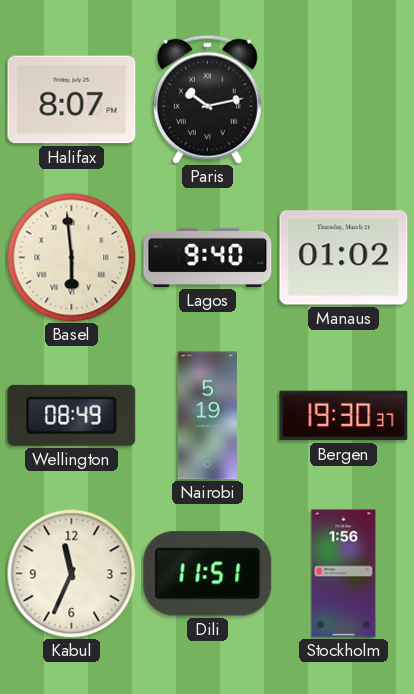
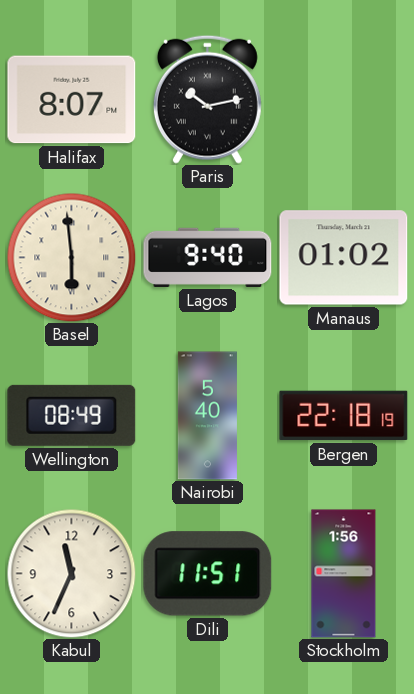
Nairobi: 5:19 -> 5:40
Bergen: 19:30 -> 22:18
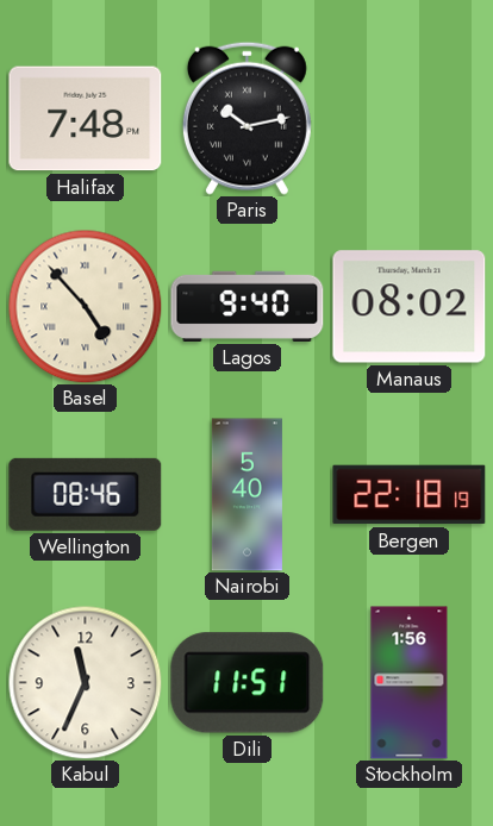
Halifax: 8:07 -> 7:48
Basel: 5:59 -> 4:53
Manaus: 01:02 -> 08:02
Wellington: 08:49 -> 08:46
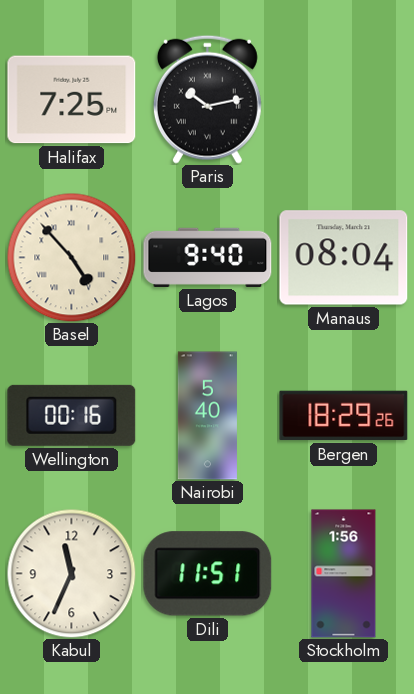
Halifax: 7:48 -> 7:25
Manaus: 08:02 -> 08:04
Wellington: 08:46 -> 00:16
Bergen: 22:18 -> 18:29
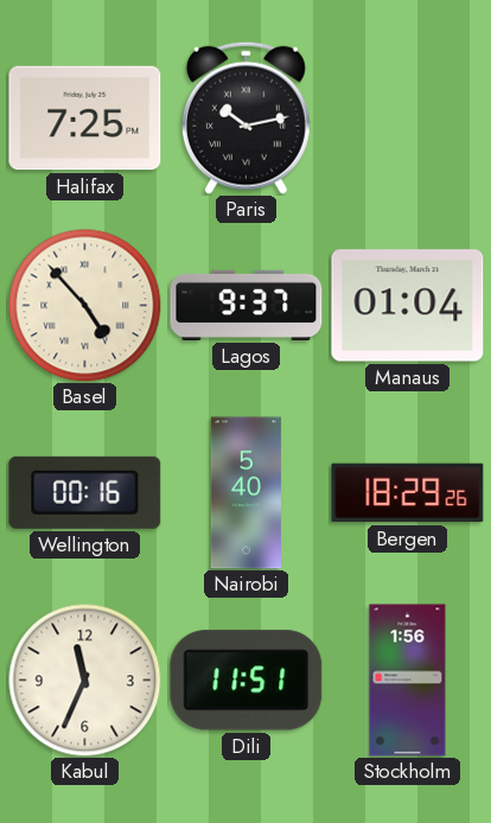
Lagos: 9:40 -> 9:37
Manaus: 08:04 -> 01:04
